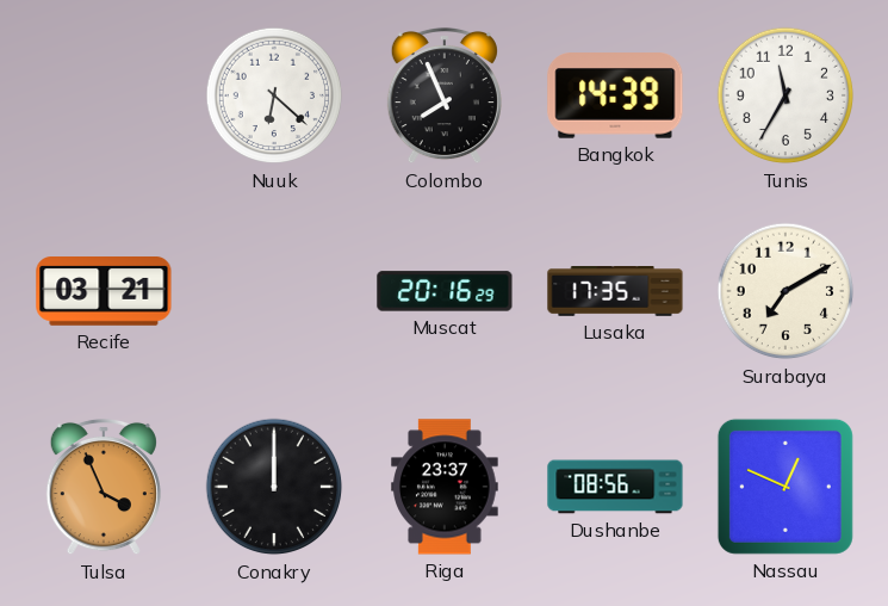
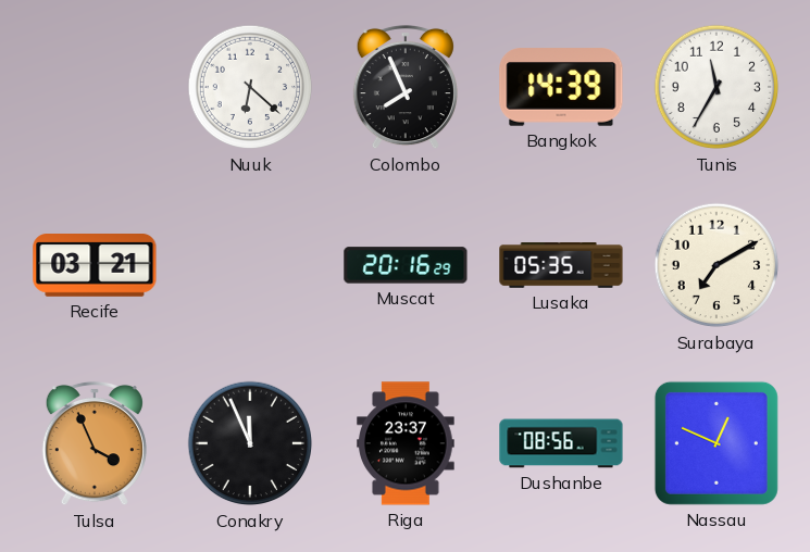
Lusaka: 17:35 -> 05:35
Conakry: 12:00 -> 11:56
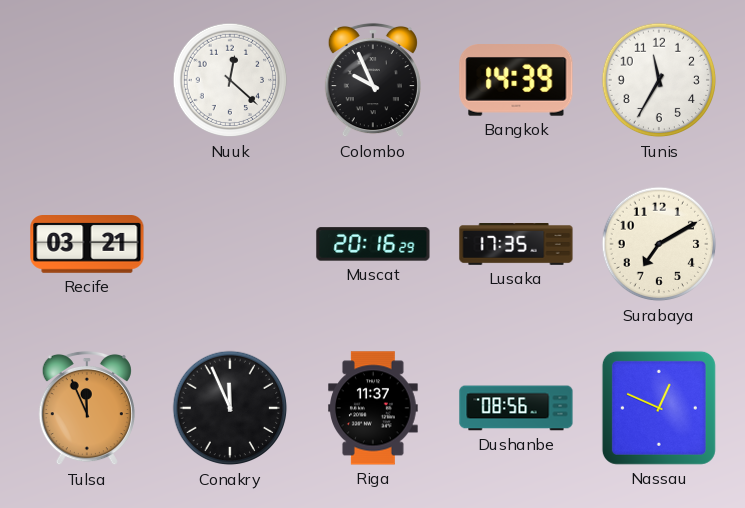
Nuuk: 6:22 -> 12:22
Colombo: 7:56 -> 9:56
Lusaka: 05:35 -> 17:35
Tulsa: 3:56 -> 11:56
Riga: 23:37 -> 11:37
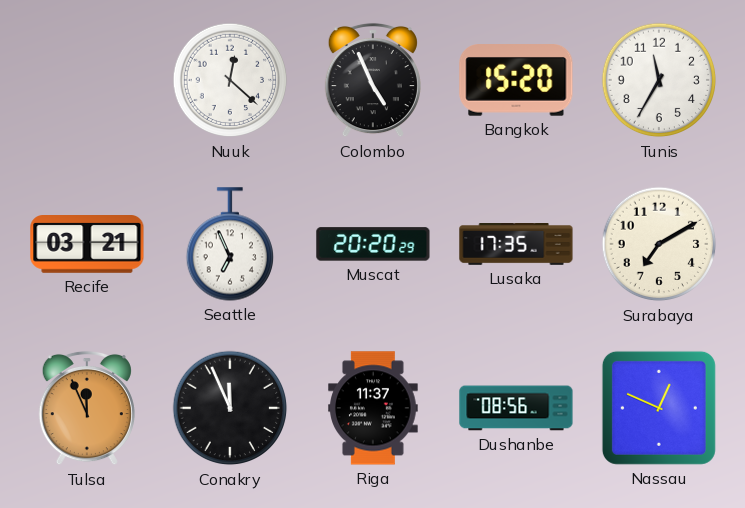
Colombo: 9:56 -> 4:56
Bangkok: 14:39 -> 15:20
Seattle: none -> 6:56
Muscat: 20:16 -> 20:20
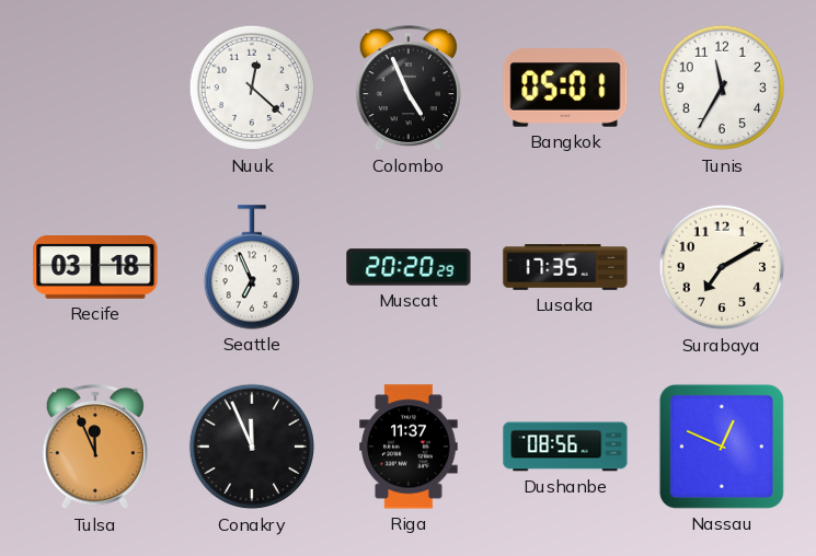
Bangkok: 15:20 -> 05:01
Recife: 03:21 -> 03:18
